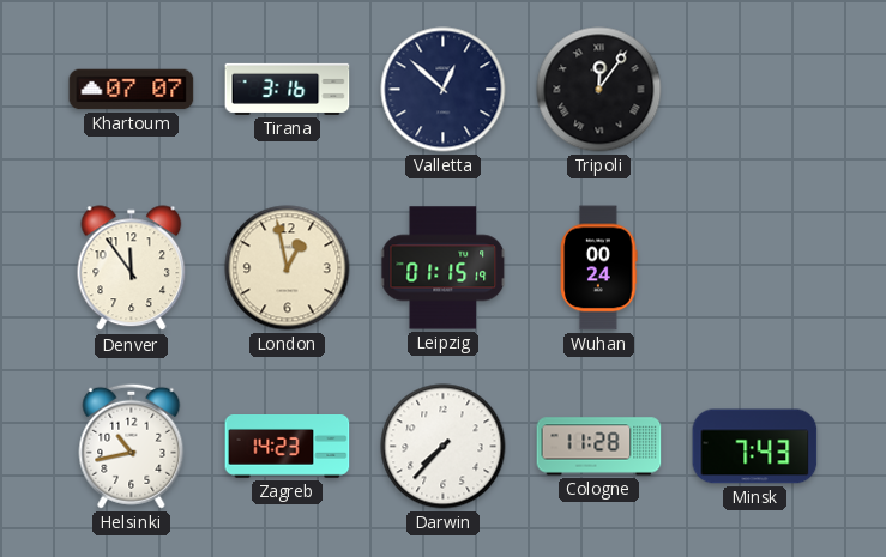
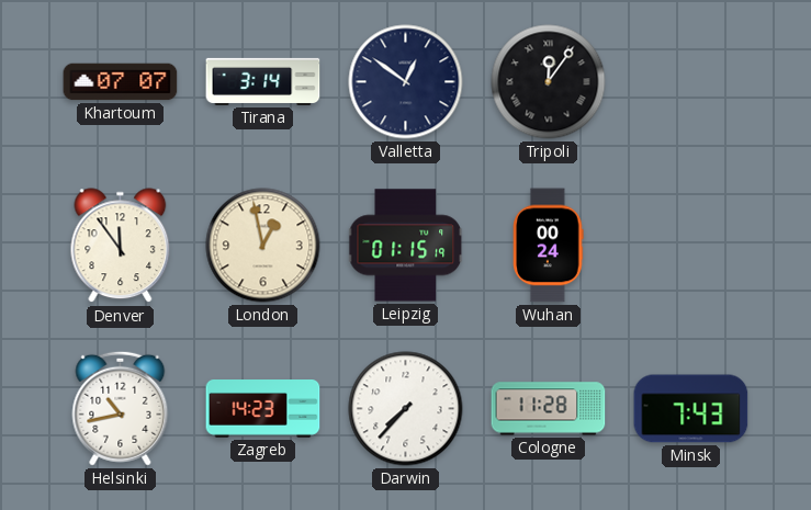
Tirana: 3:16 -> 3:14
Valletta: 12:52 -> 12:51
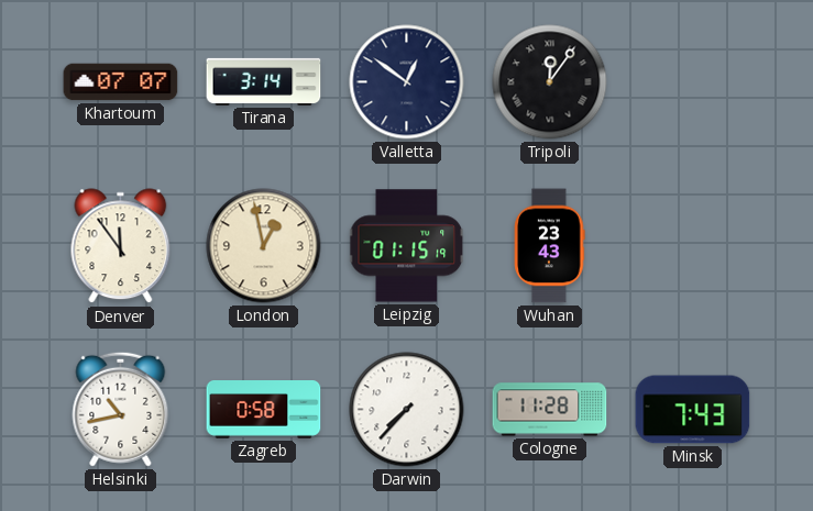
Wuhan: 00:24 -> 23:43
Zagreb: 14:23 -> 0:58
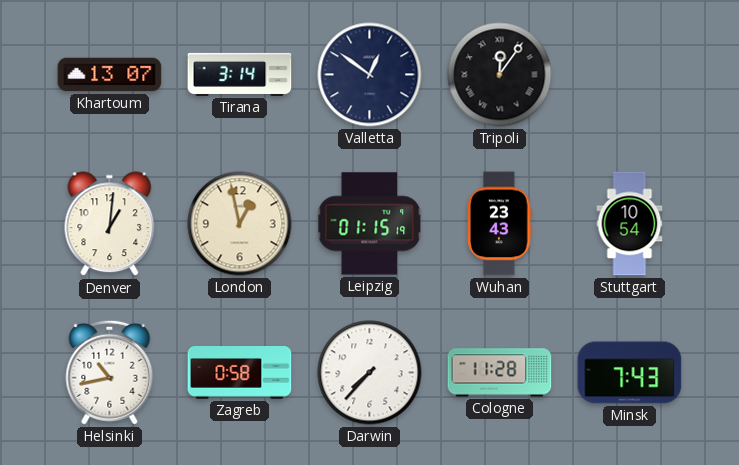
Khartoum: 07:07 -> 13:07
Denver: 11:54 -> 1:01
Stuttgart: none -> 10:54
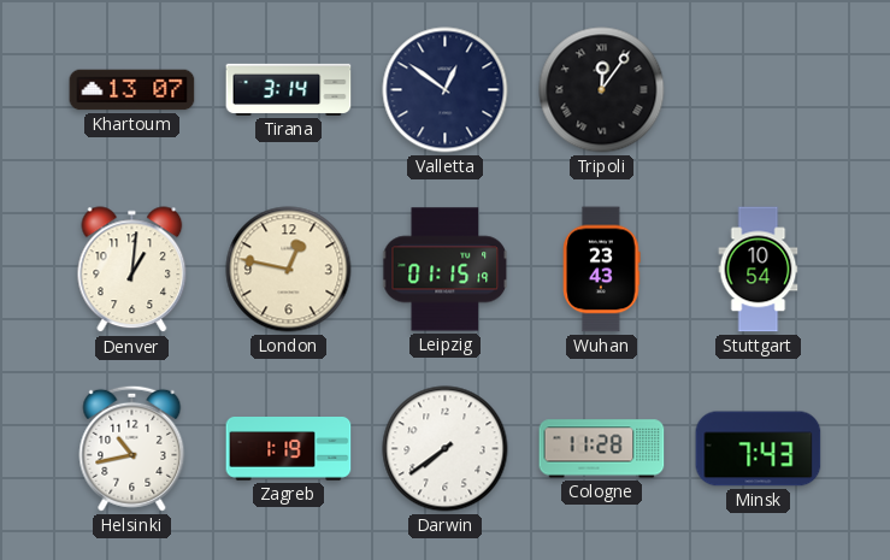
London: 12:58 -> 12:47
Zagreb: 0:58 -> 1:19
Darwin: 7:37 -> 7:39
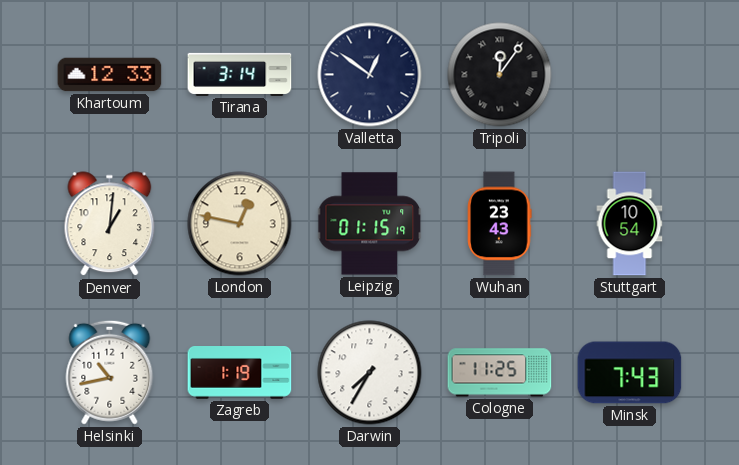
Khartoum: 13:07 -> 12:33
Darwin: 7:39 -> 7:35
Cologne: 11:28 -> 11:25
